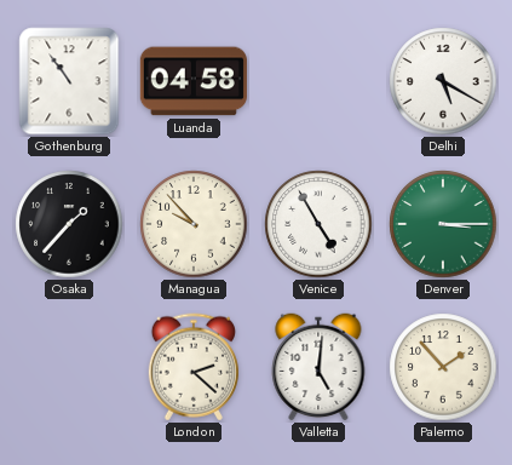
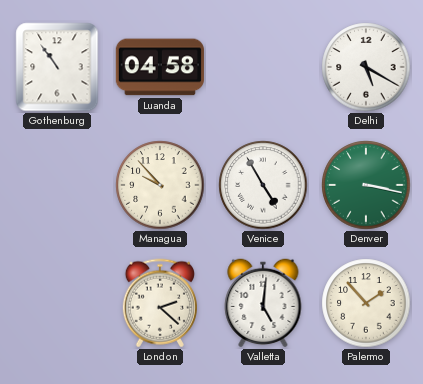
Osaka: 1:37 -> none
Denver: 3:15 -> 3:17
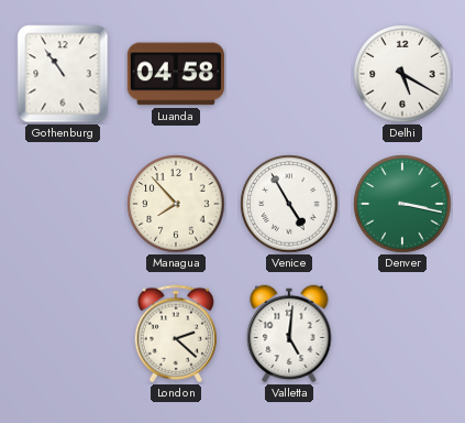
Managua: 9:53 -> 7:53
Palermo: 1:53 -> none
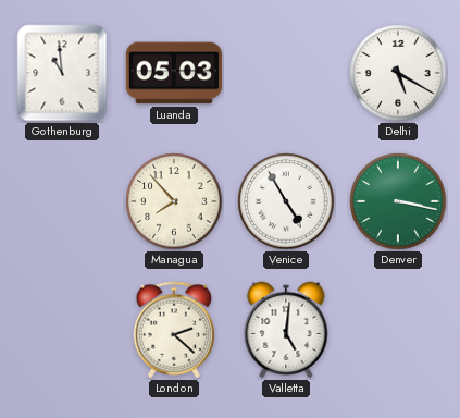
Gothenburg: 10:54 -> 10:59
Luanda: 04:58 -> 05:03
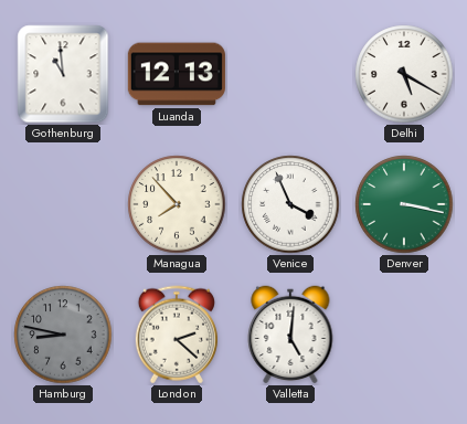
Luanda: 05:03 -> 12:13
Venice: 4:55 -> 3:56
Hamburg: none -> 8:47
